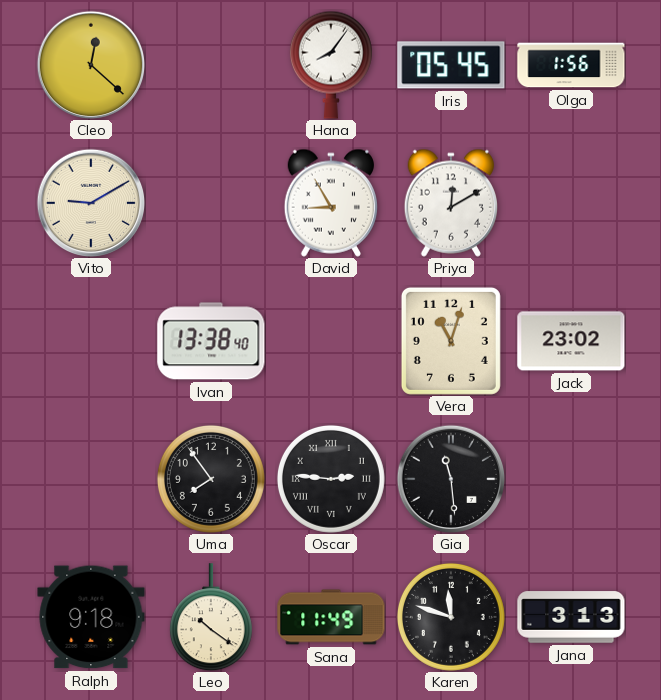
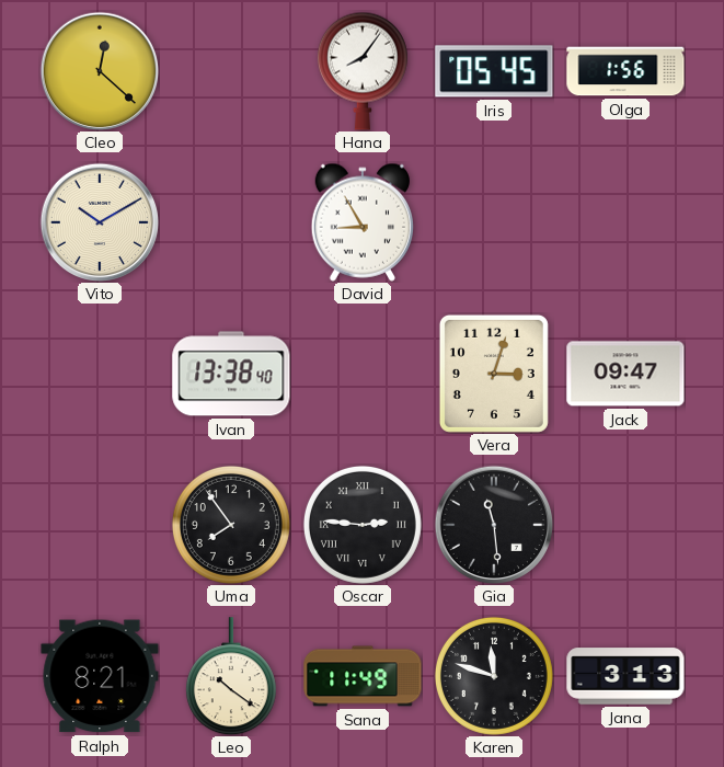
Vito: 9:10 -> 10:10
Priya: 12:10 -> none
Vera: 11:03 -> 3:03
Jack: 23:02 -> 09:47
Ralph: 9:18 -> 8:21
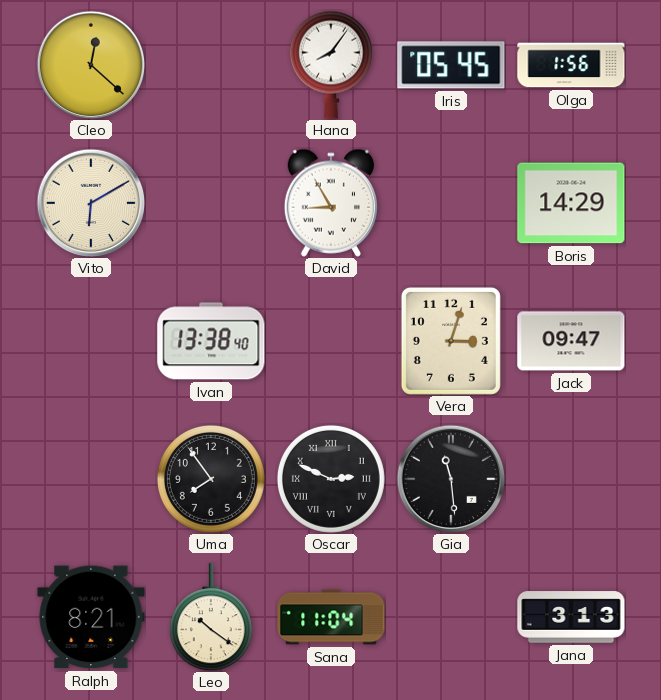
Vito: 10:10 -> 6:10
Boris: none -> 14:29
Oscar: 2:46 -> 2:49
Sana: 11:49 -> 11:04
Karen: 11:48 -> none
